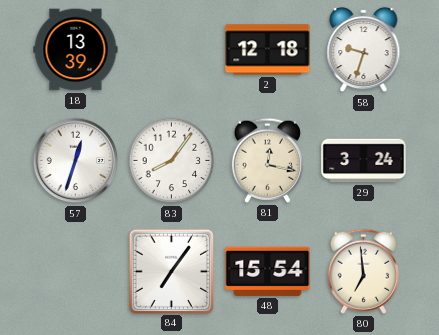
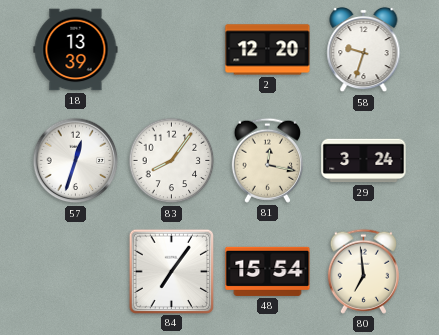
2: 12:18 -> 12:20
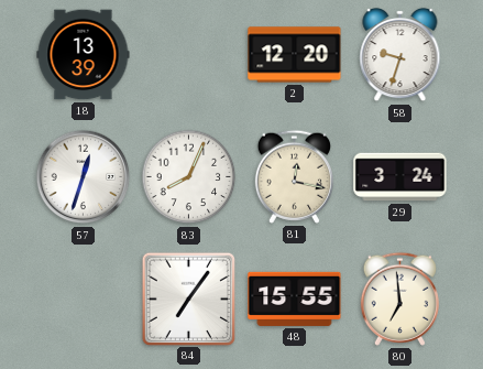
83: 8:06 -> 8:04
48: 15:54 -> 15:55
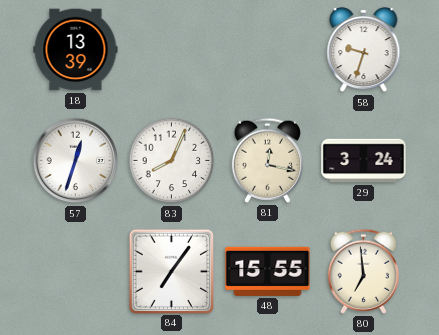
2: 12:20 -> none
